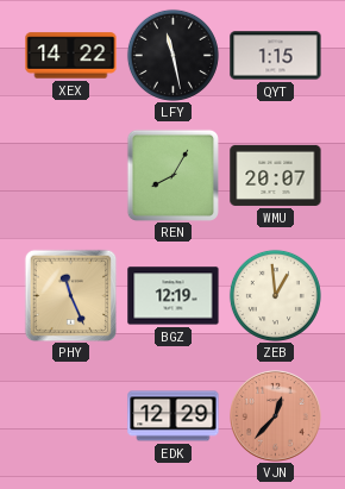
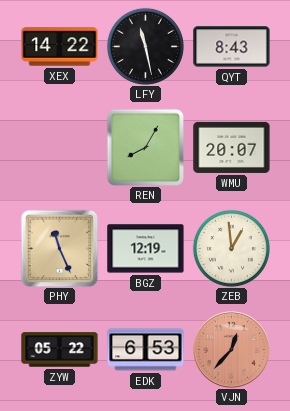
QYT: 1:15 -> 8:43
ZYW: none -> 05:22
EDK: 12:29 -> 6:53
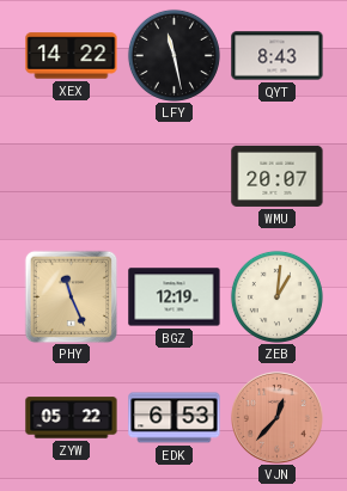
REN: 8:05 -> none
ZEB: 12:59 -> 1:01
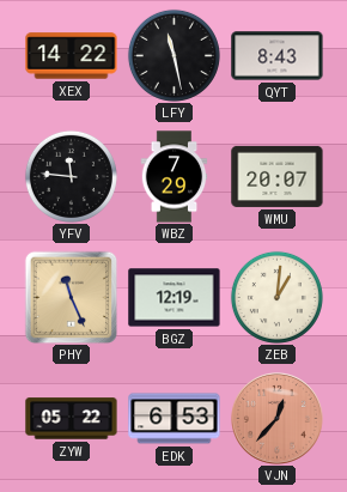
YFV: none -> 11:46
WBZ: none -> 7:29
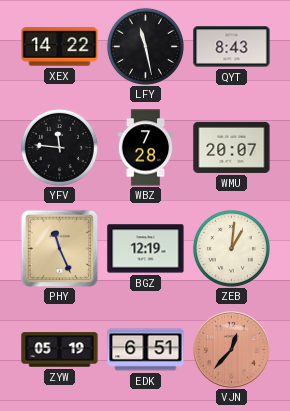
WBZ: 7:29 -> 7:28
ZYW: 05:22 -> 05:19
EDK: 6:53 -> 6:51
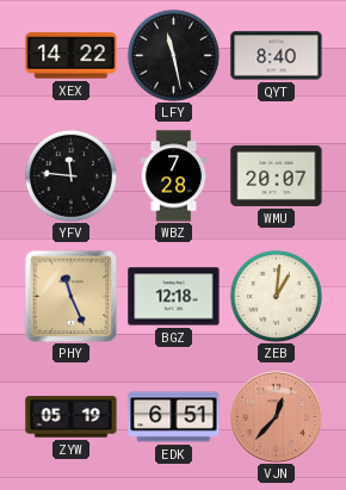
QYT: 8:43 -> 8:40
BGZ: 12:19 -> 12:18
